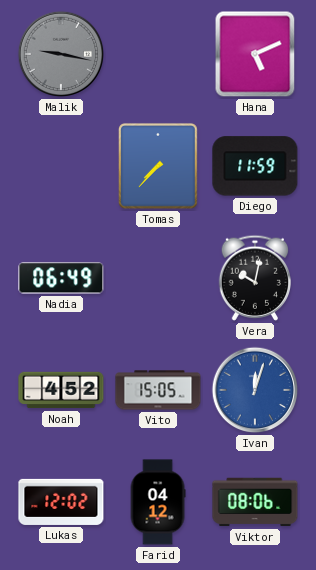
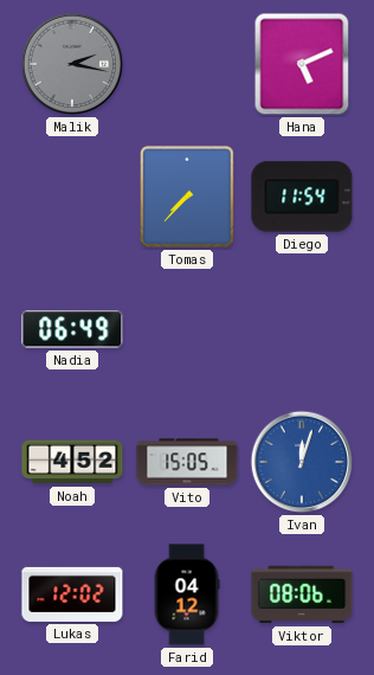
Malik: 9:17 -> 2:17
Diego: 11:59 -> 11:54
Vera: 10:02 -> none
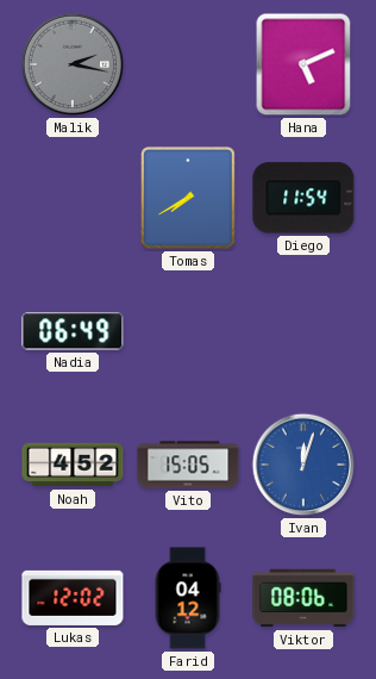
Tomas: 7:37 -> 7:40
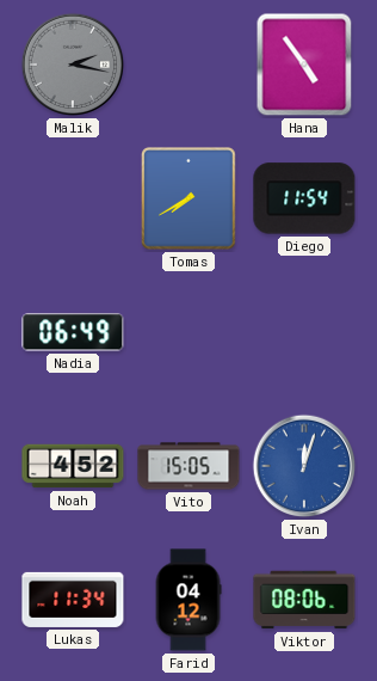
Hana: 5:11 -> 4:54
Lukas: 12:02 -> 11:34
